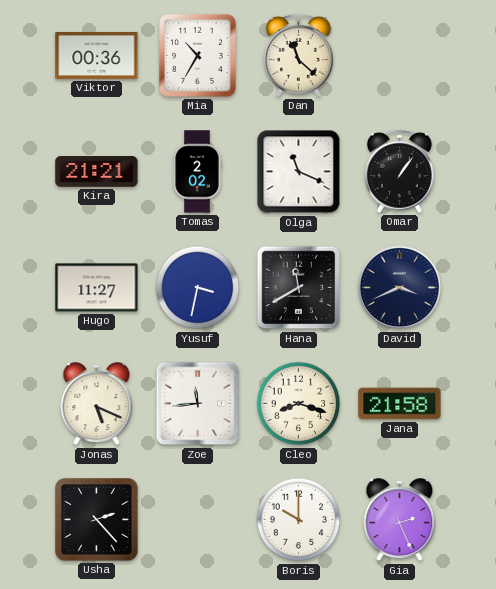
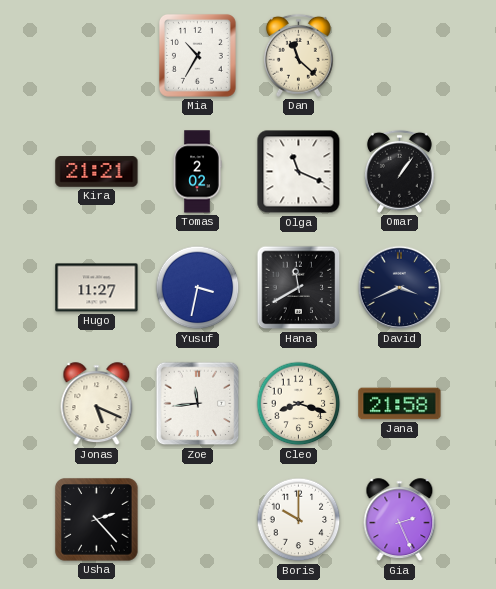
Viktor: 00:36 -> none
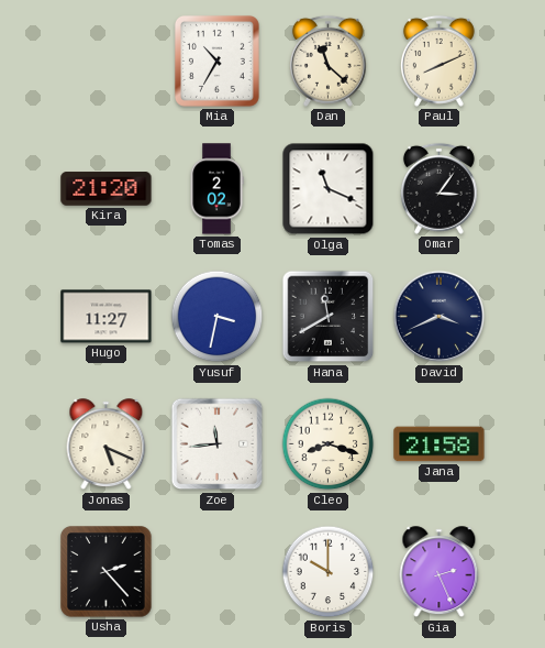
Paul: none -> 8:11
Kira: 21:21 -> 21:20
Omar: 1:06 -> 3:06
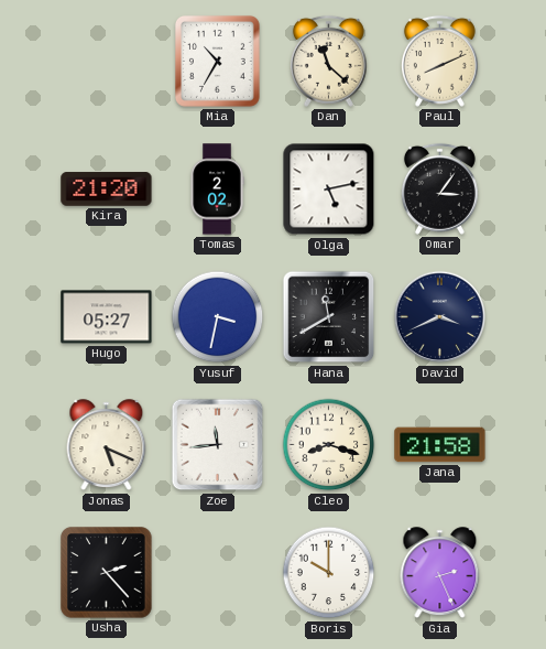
Olga: 11:19 -> 5:13
Hugo: 11:27 -> 05:27
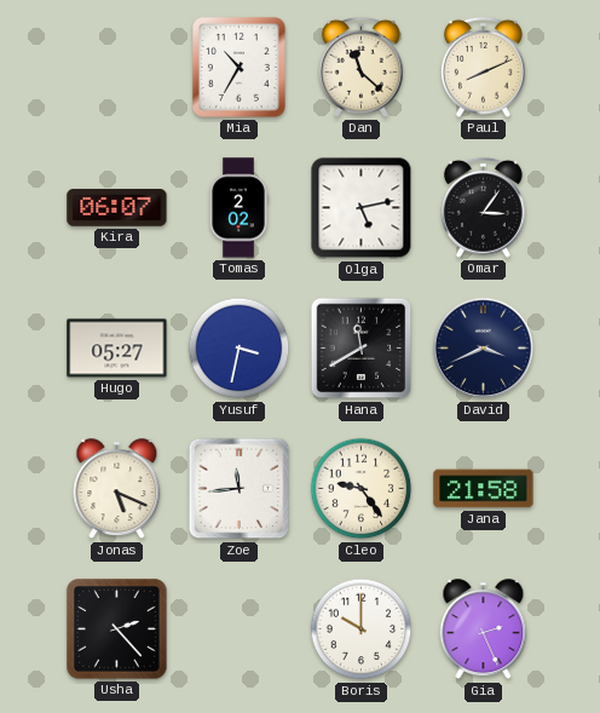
Kira: 21:20 -> 06:07
Cleo: 8:18 -> 9:24
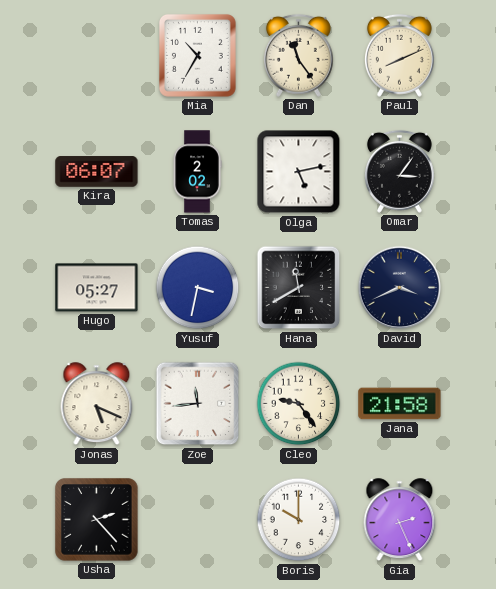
Dan: 11:22 -> 11:24
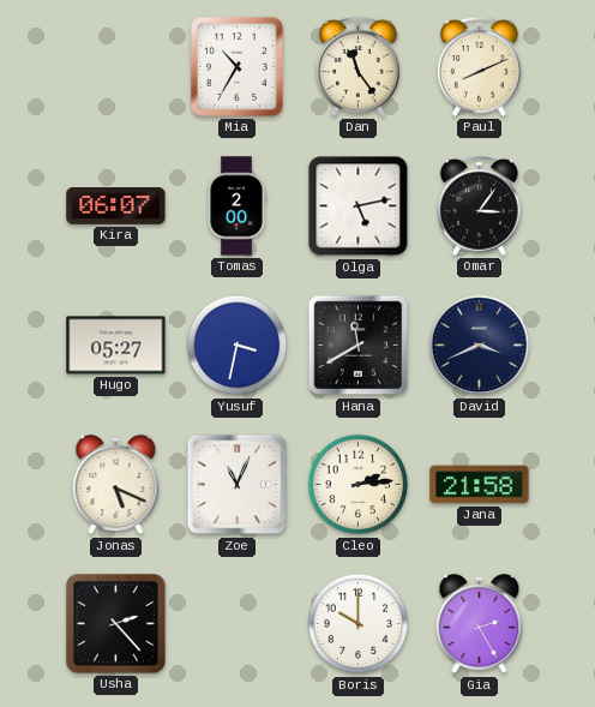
Tomas: 2:02 -> 2:00
Zoe: 11:44 -> 11:04
Cleo: 9:24 -> 2:14
Gia: 2:26 -> 2:25
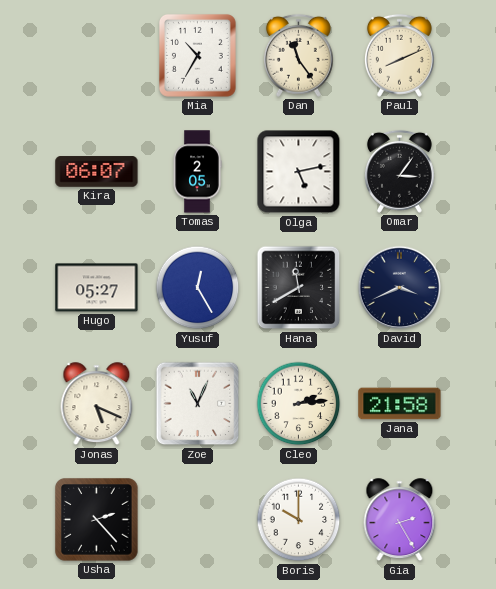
Tomas: 2:00 -> 2:05
Yusuf: 3:32 -> 12:25
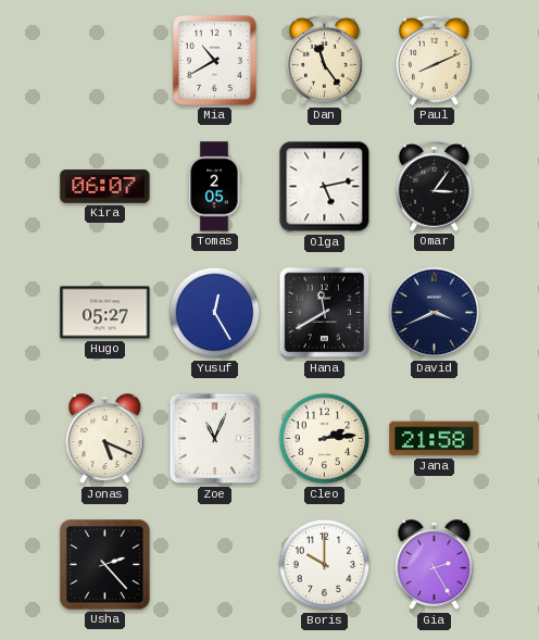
Mia: 10:35 -> 10:40
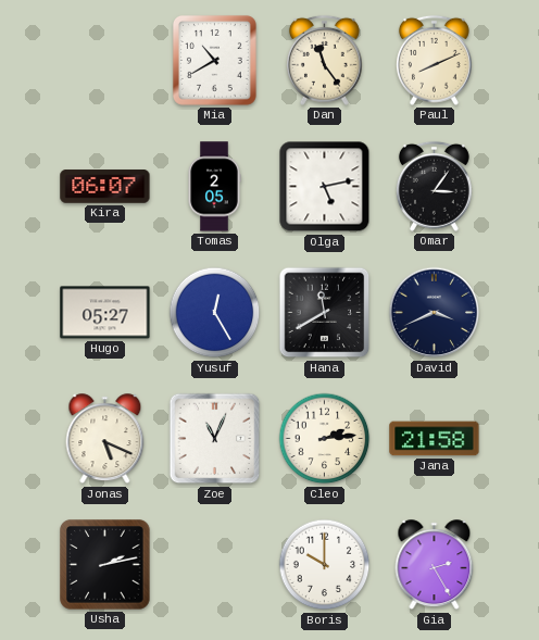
Usha: 2:23 -> 2:13
